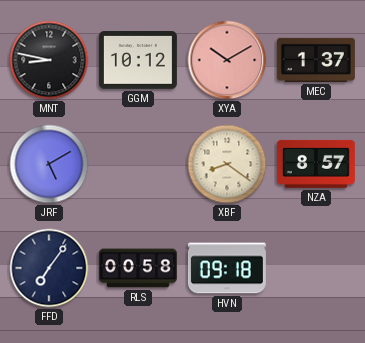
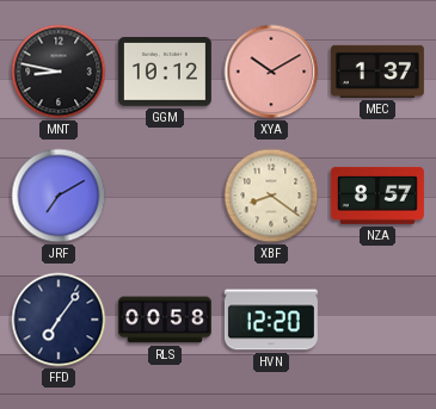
JRF: 5:10 -> 7:10
HVN: 09:18 -> 12:20
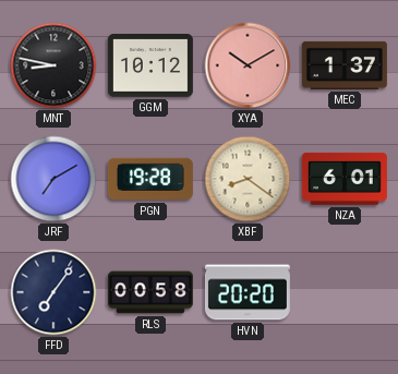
PGN: none -> 19:28
NZA: 8:57 -> 6:01
HVN: 12:20 -> 20:20
